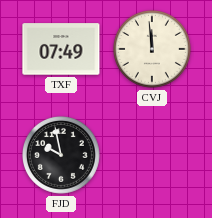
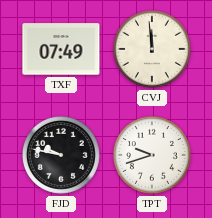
FJD: 9:58 -> 9:47
TPT: none -> 9:42
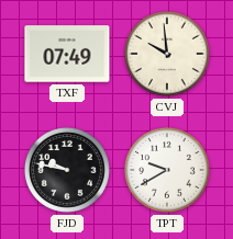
CVJ: 11:59 -> 9:59
TPT: 9:42 -> 9:40
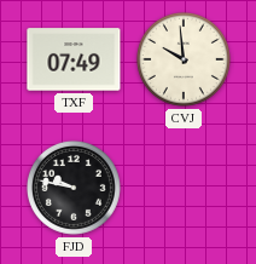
TPT: 9:40 -> none
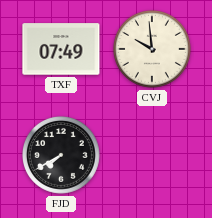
FJD: 9:47 -> 7:40
